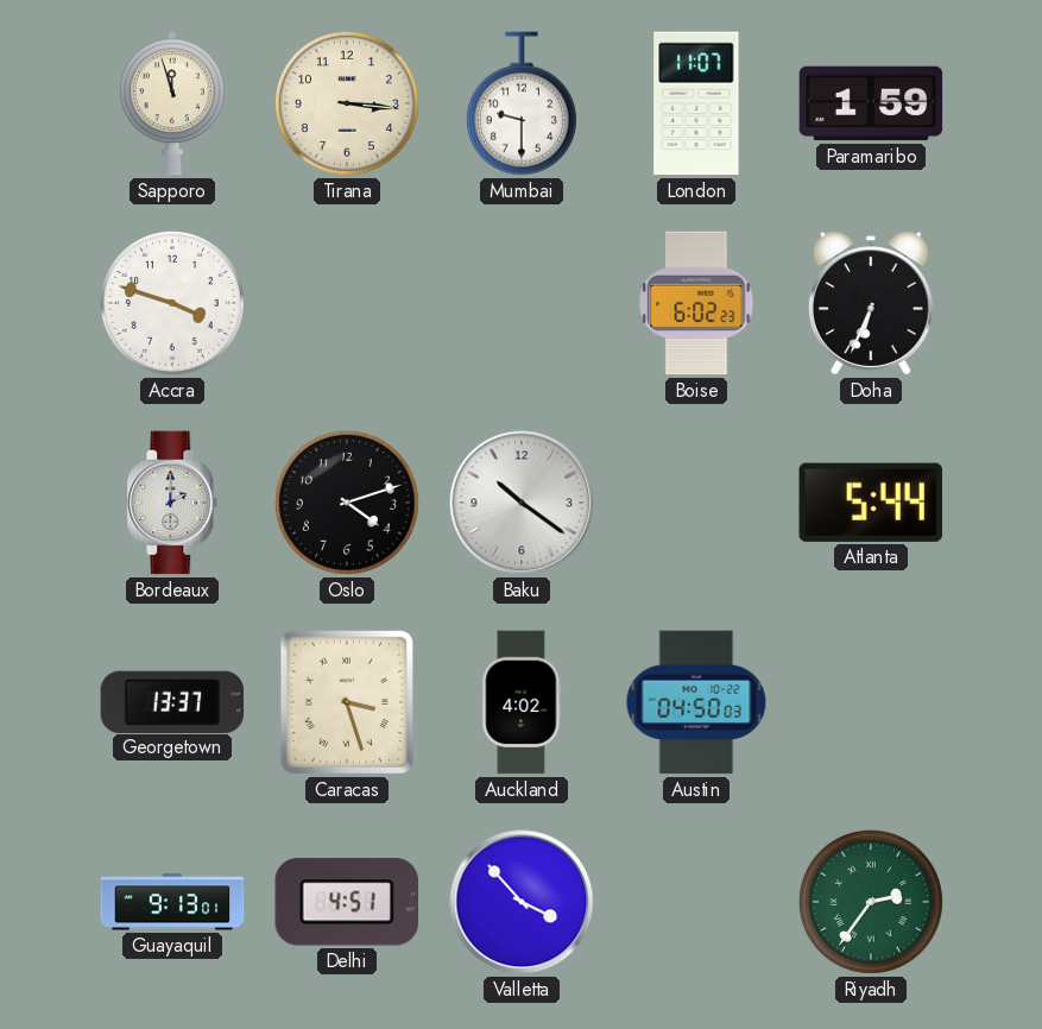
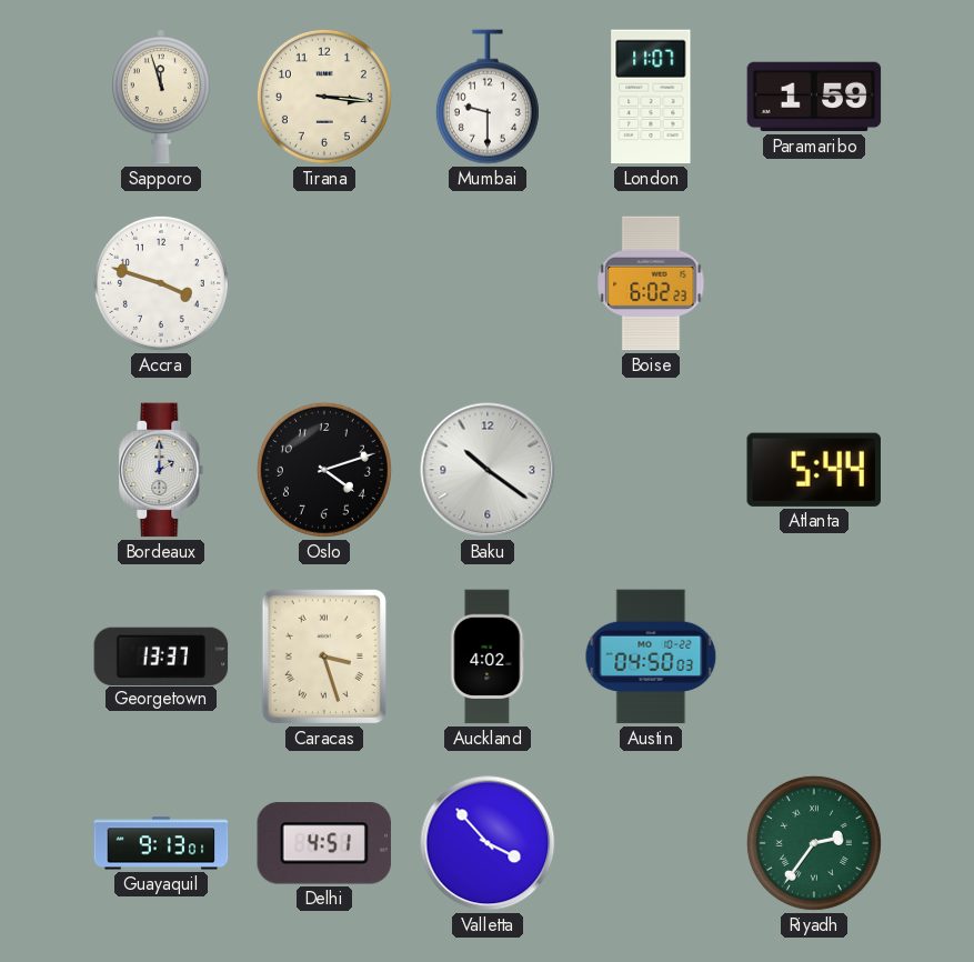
Doha: 6:34 -> none
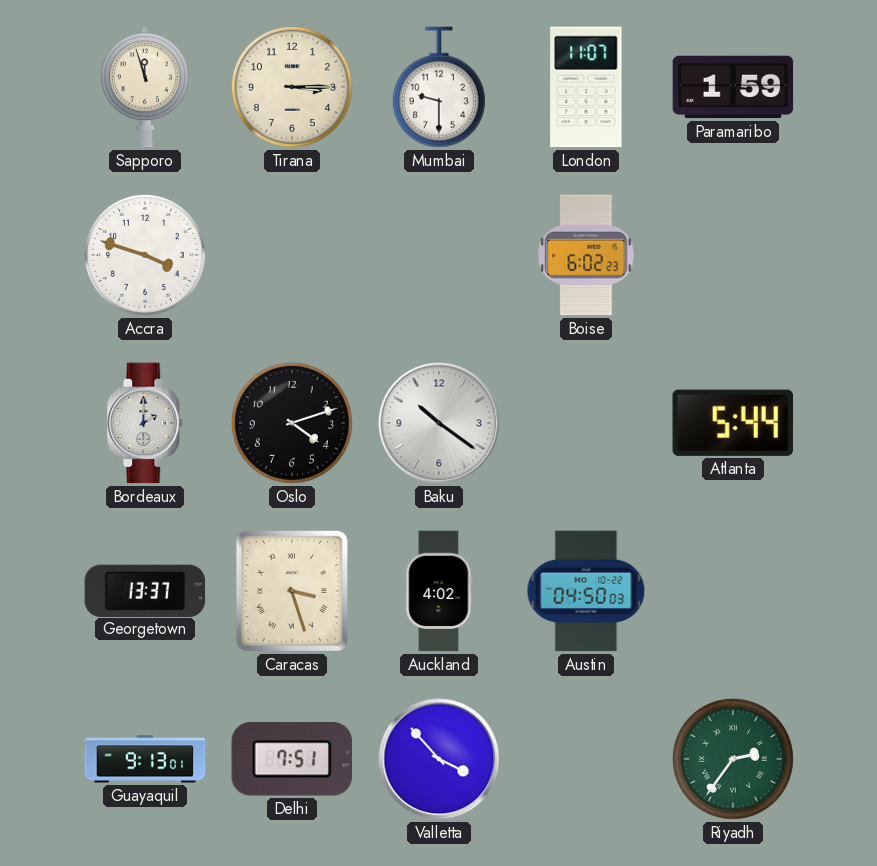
Tirana: 3:16 -> 3:15
Delhi: 4:51 -> 7:51
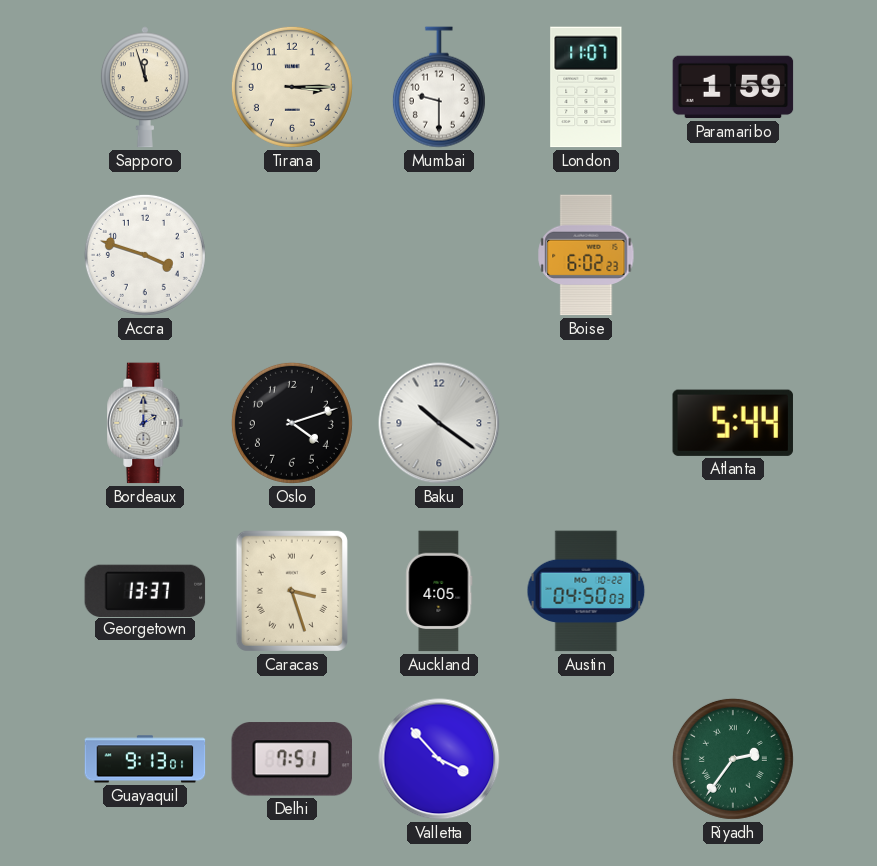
Auckland: 4:02 -> 4:05
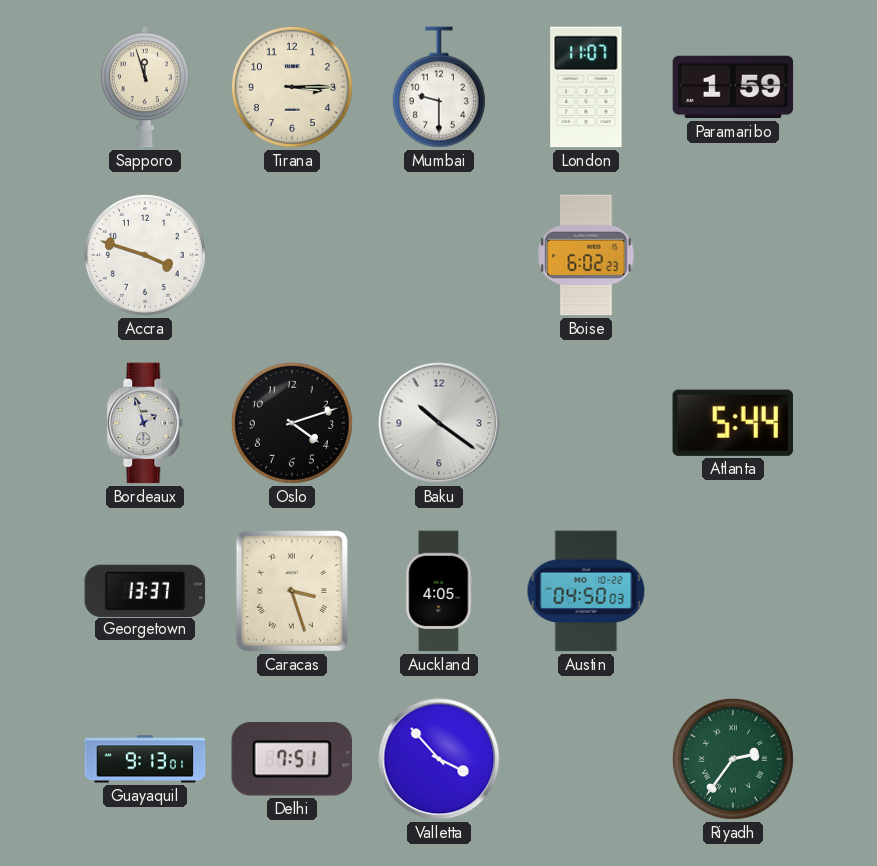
Bordeaux: 2:00 -> 1:57
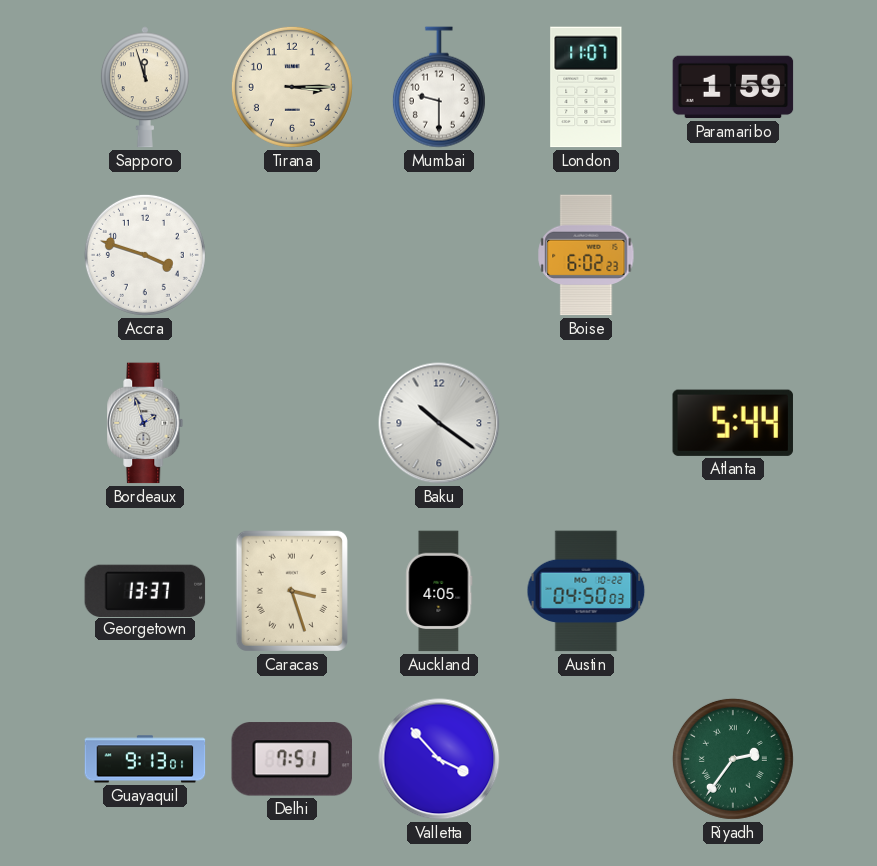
Oslo: 4:12 -> none
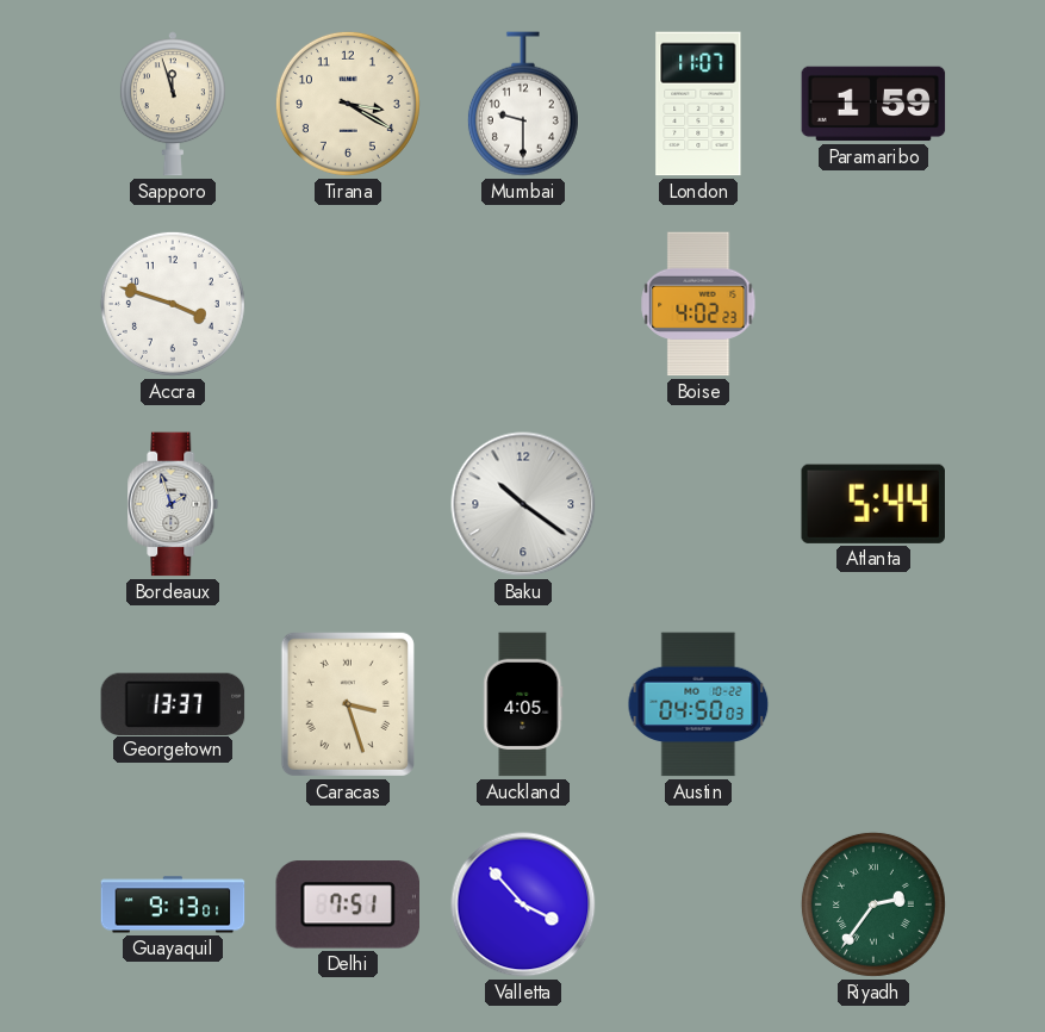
Tirana: 3:15 -> 3:20
Boise: 6:02 -> 4:02
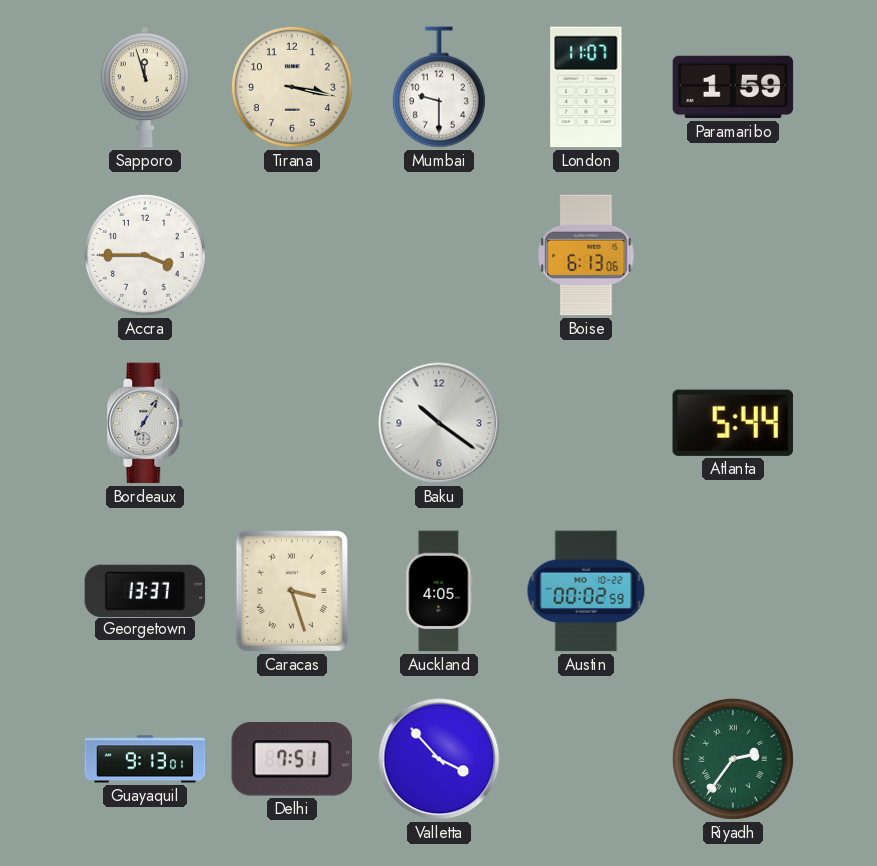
Tirana: 3:20 -> 3:17
Accra: 3:48 -> 3:45
Boise: 4:02 -> 6:13
Bordeaux: 1:57 -> 7:05
Austin: 04:50 -> 00:02
